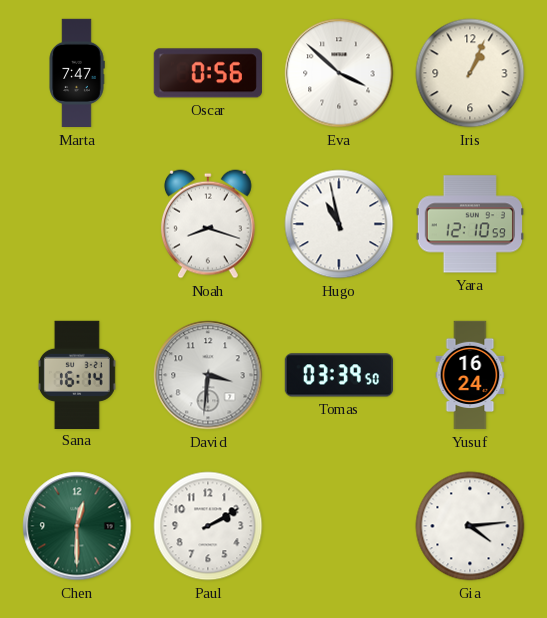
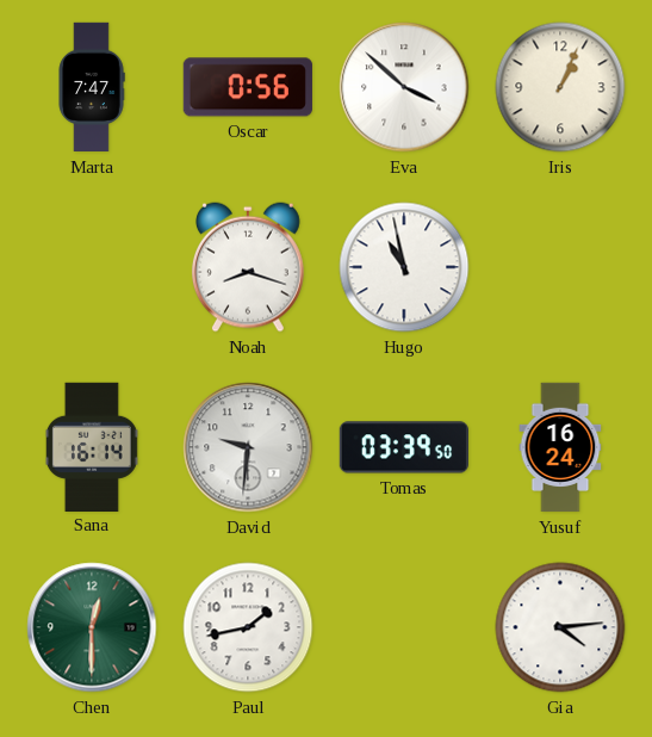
Yara: 12:10 -> none
David: 3:31 -> 9:31
Paul: 2:10 -> 1:43
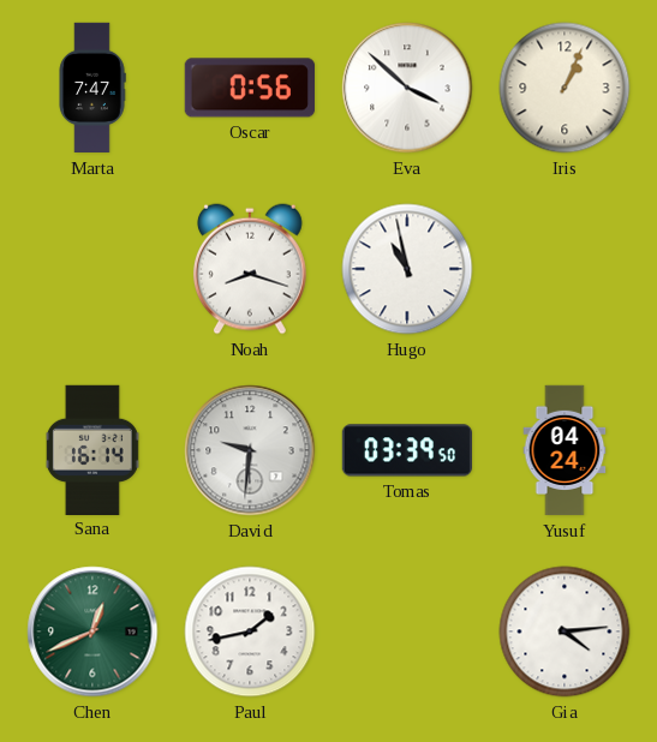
Yusuf: 16:24 -> 04:24
Chen: 12:30 -> 12:41
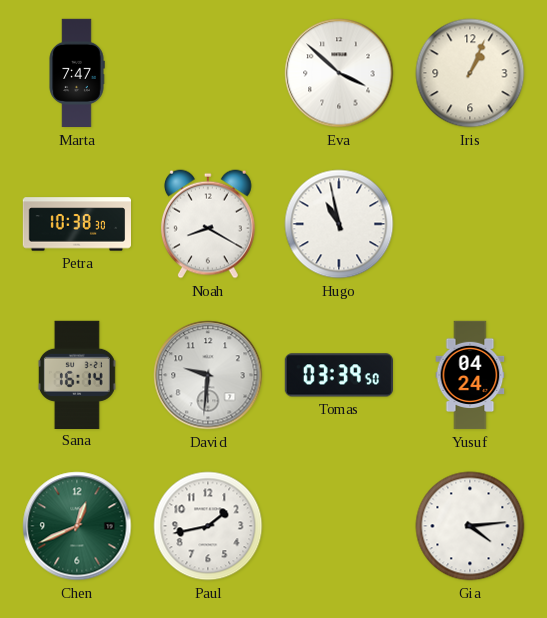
Oscar: 0:56 -> none
Petra: none -> 10:38
Noah: 8:18 -> 8:20
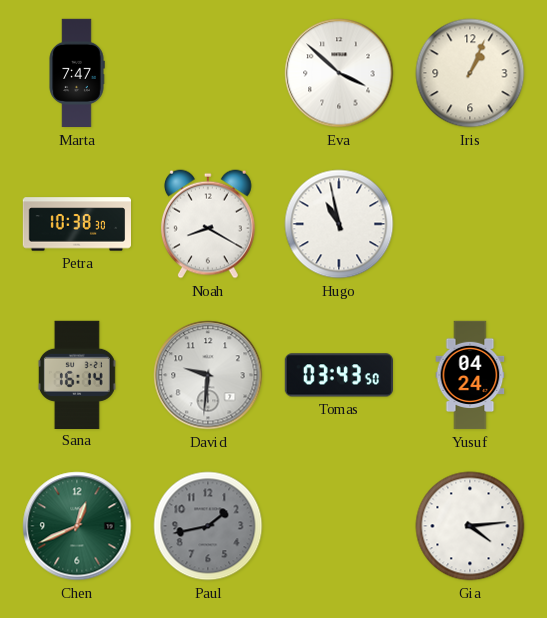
Tomas: 03:39 -> 03:43
Paul dial: white -> grey
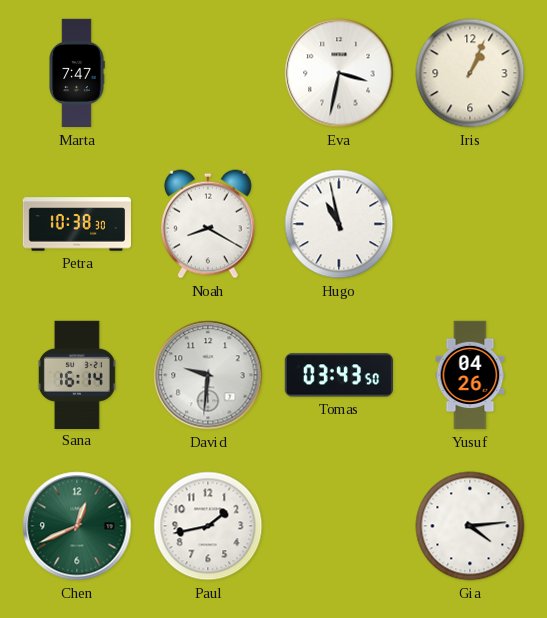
Eva: 3:52 -> 3:32
Yusuf: 04:24 -> 04:26
Paul dial: grey -> white
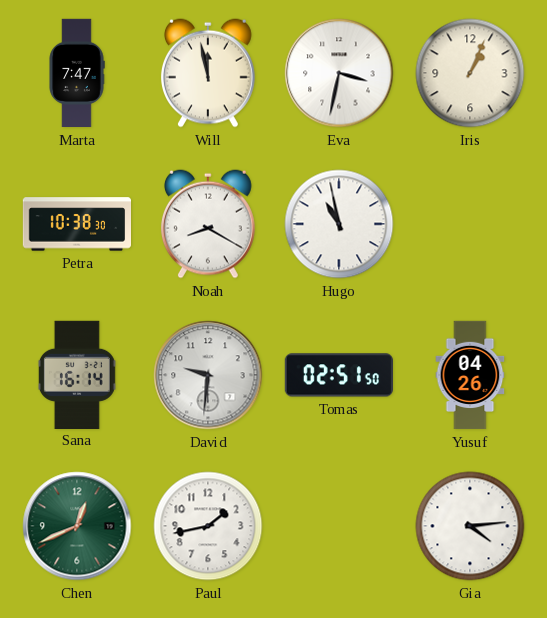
Will: none -> 11:58
Tomas: 03:43 -> 02:51
